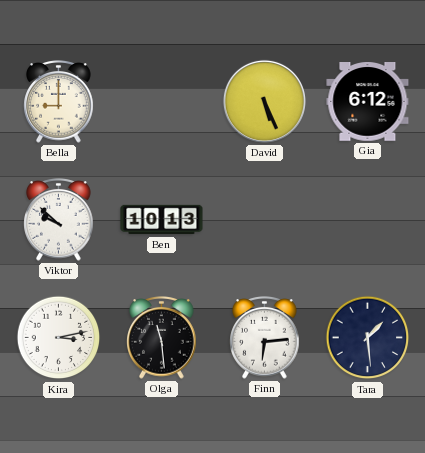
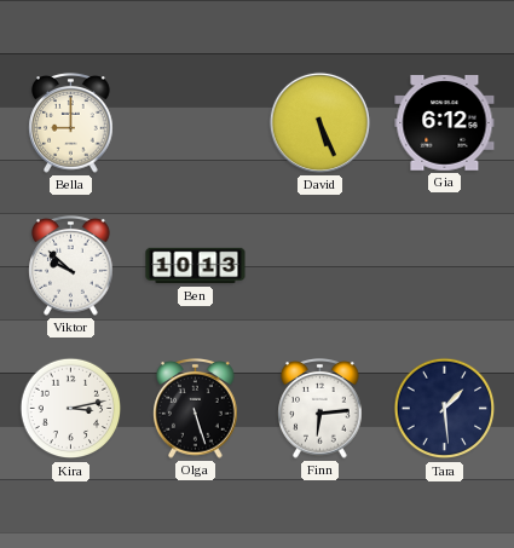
Olga: 11:29 -> 5:27
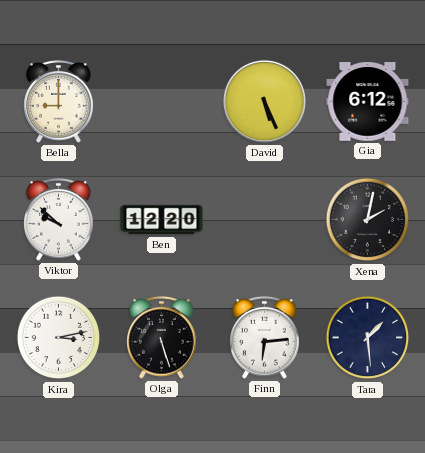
Ben: 10:13 -> 12:20
Xena: none -> 2:02
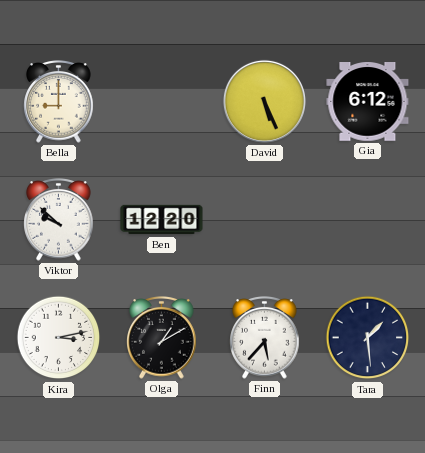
Xena: 2:02 -> none
Olga: 5:27 -> 1:10
Finn: 6:14 -> 5:37
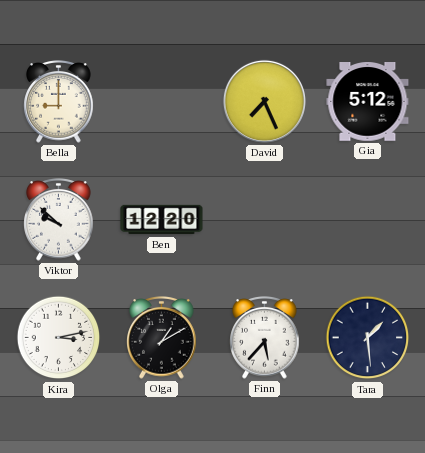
David: 5:26 -> 7:26
Gia: 6:12 -> 5:12
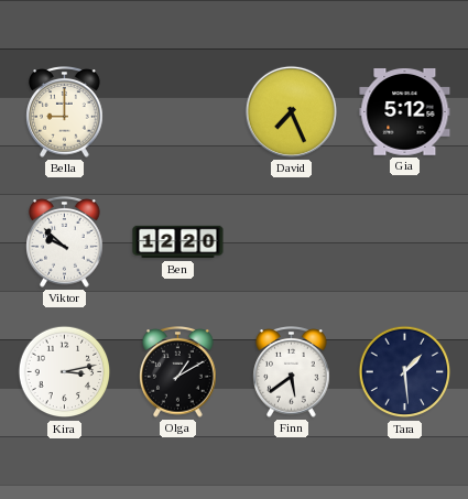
Finn: 5:37 -> 5:39
